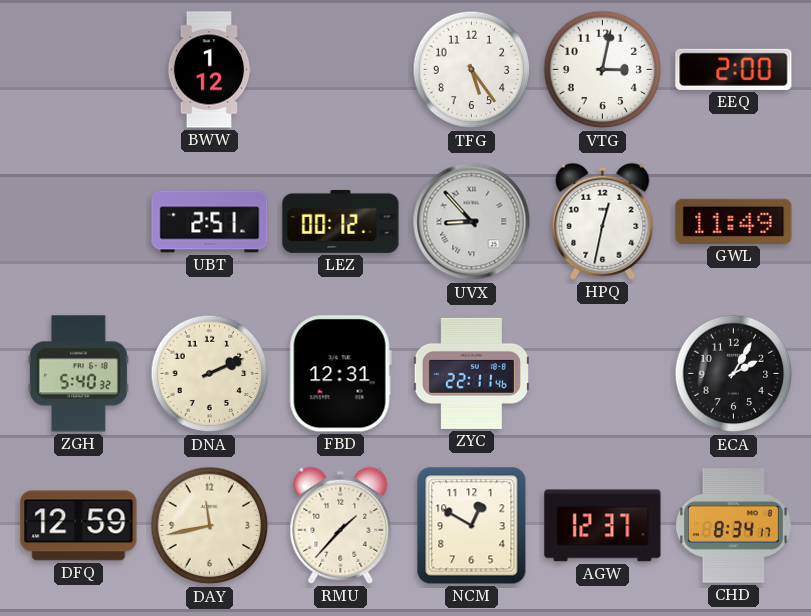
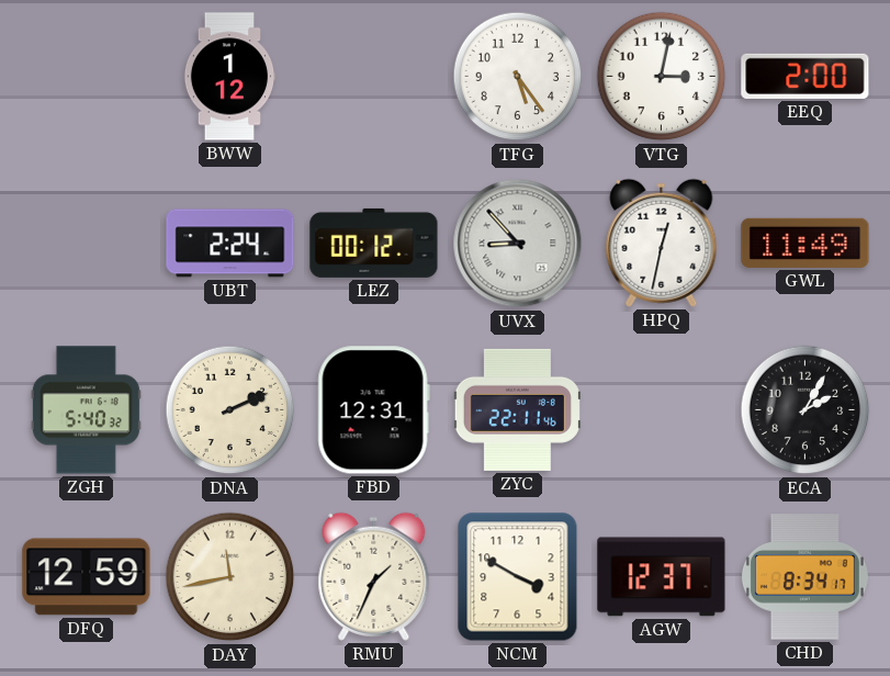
UBT: 2:51 -> 2:24
RMU: 1:37 -> 1:34
NCM: 12:50 -> 3:50
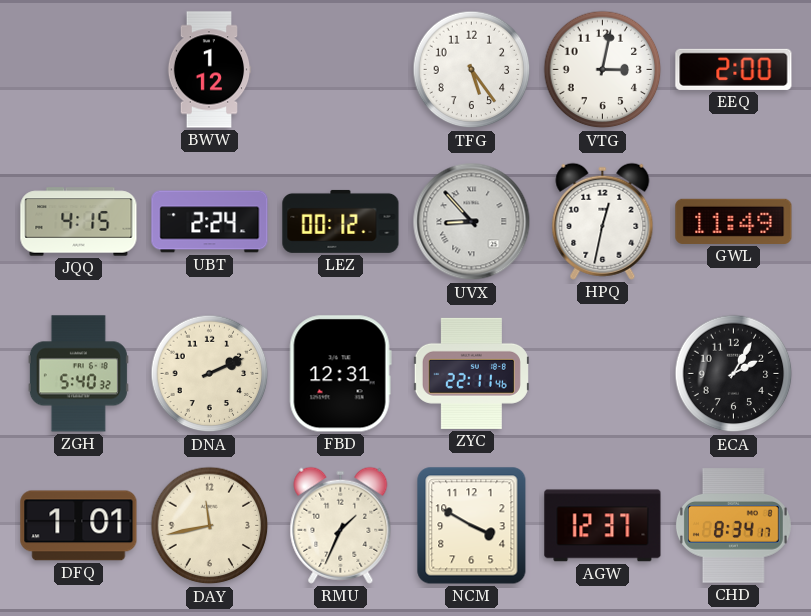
JQQ: none -> 4:15
DFQ: 12:59 -> 1:01
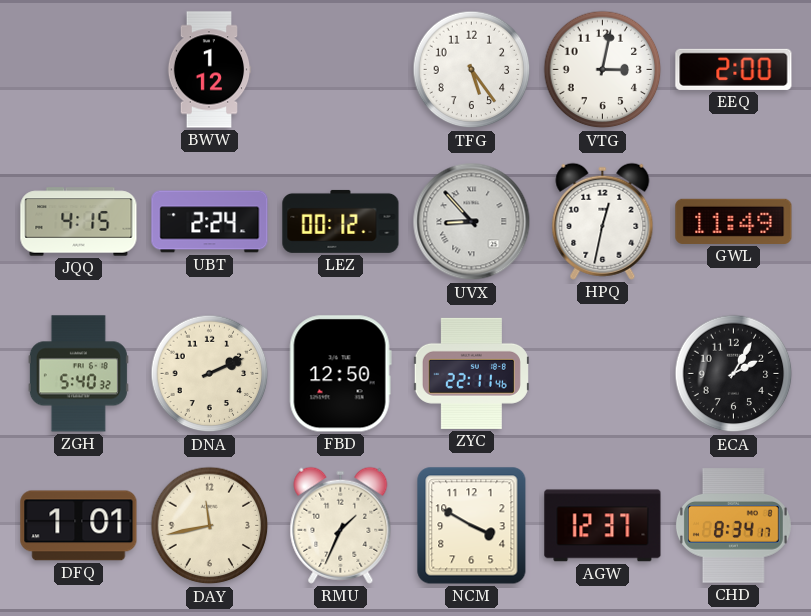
FBD: 12:31 -> 12:50
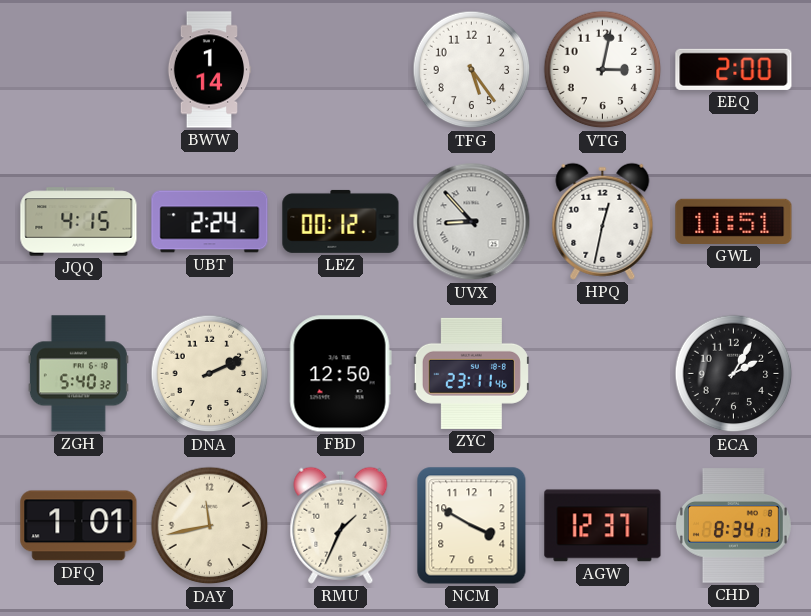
BWW: 1:12 -> 1:14
GWL: 11:49 -> 11:51
ZYC: 22:11 -> 23:11
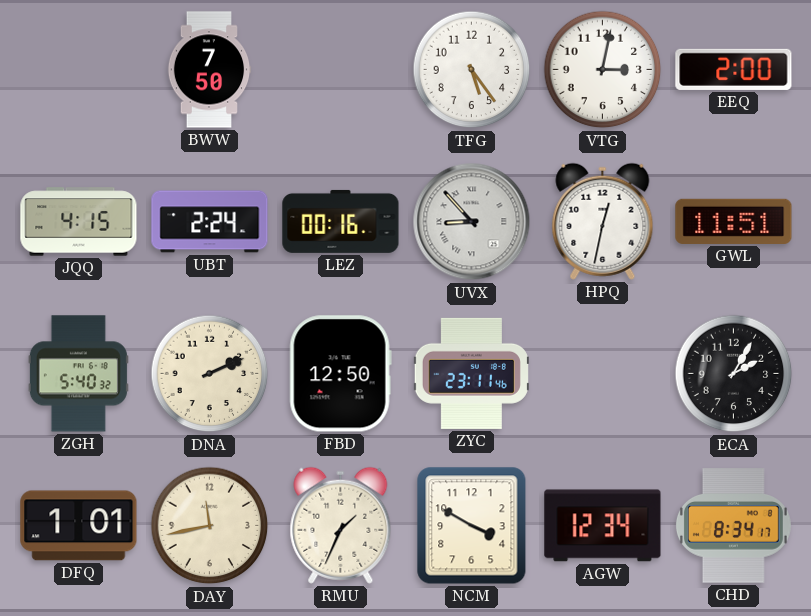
BWW: 1:14 -> 7:50
LEZ: 00:12 -> 00:16
AGW: 12:37 -> 12:34
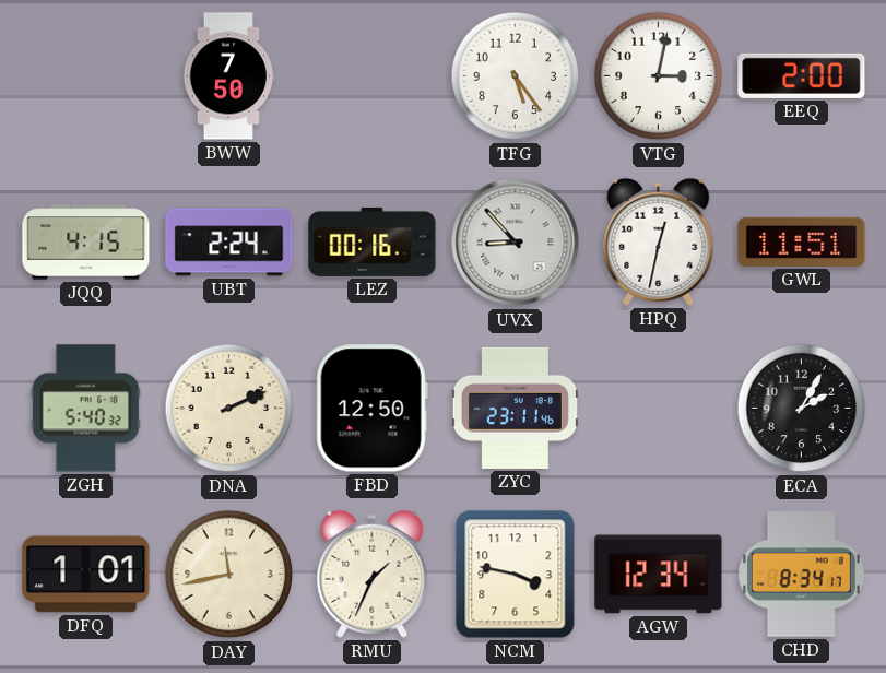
NCM: 3:50 -> 3:47
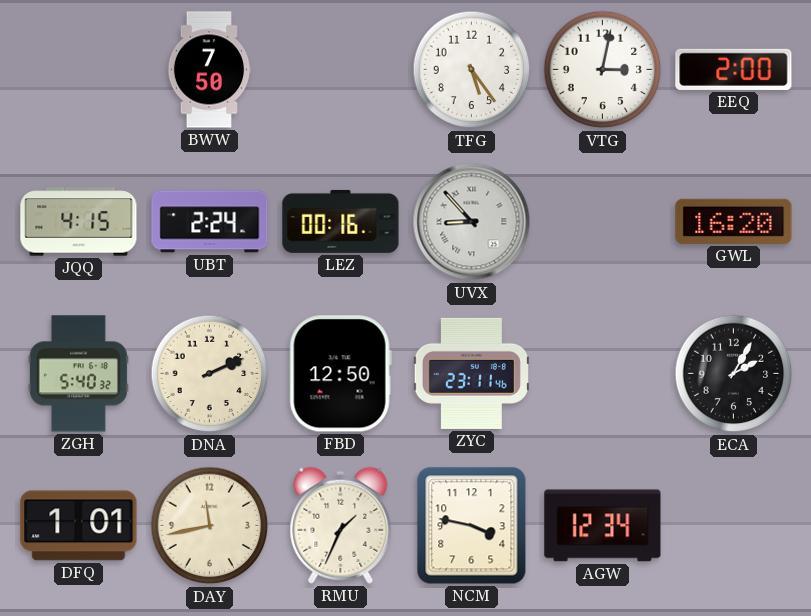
HPQ: 12:32 -> none
GWL: 11:51 -> 16:20
CHD: 8:34 -> none
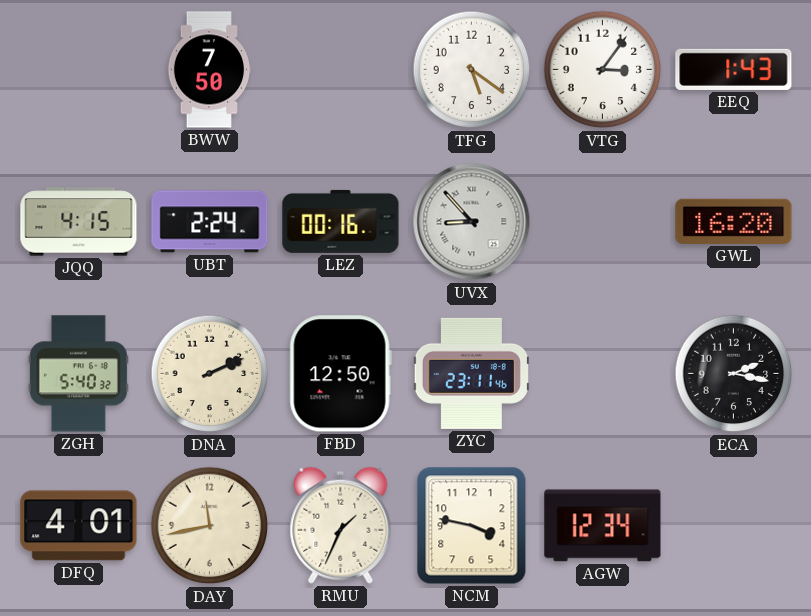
TFG: 5:24 -> 5:21
VTG: 3:02 -> 3:06
EEQ: 2:00 -> 1:43
ECA: 2:05 -> 2:17
DFQ: 1:01 -> 4:01
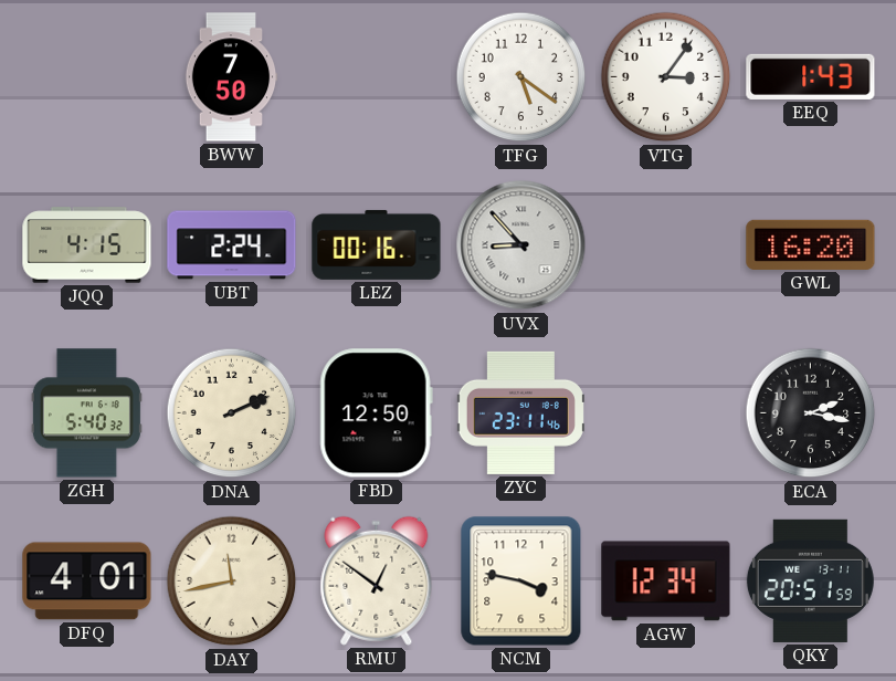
RMU: 1:34 -> 12:51
QKY: none -> 20:51
